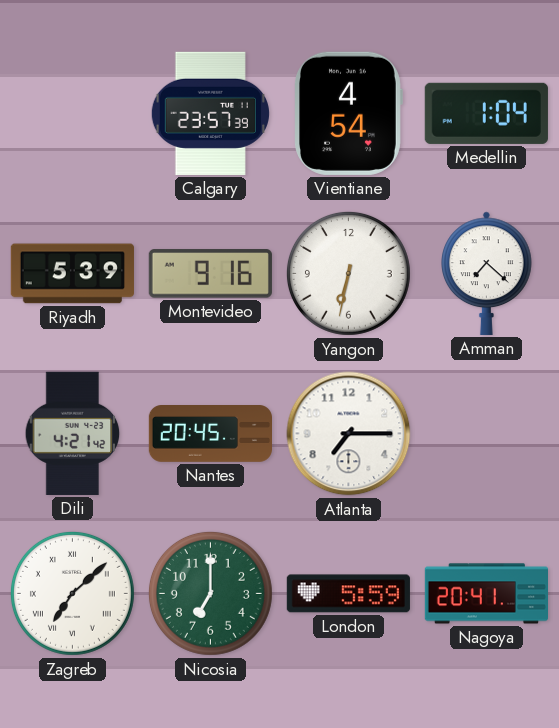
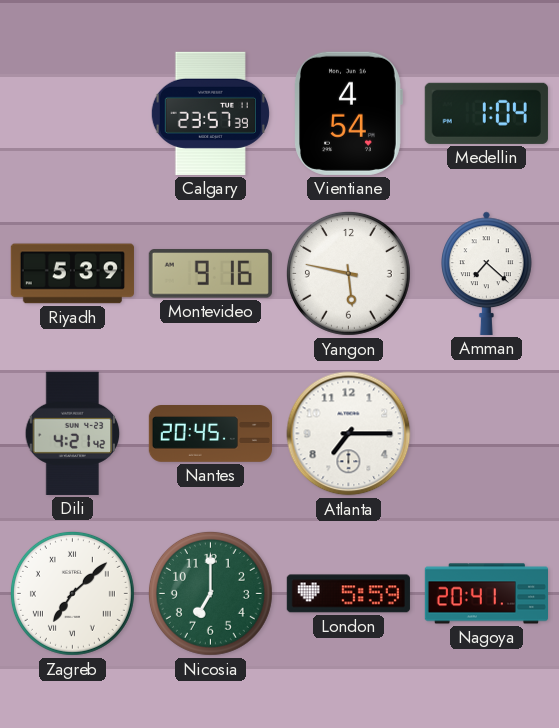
Yangon: 6:32 -> 5:47
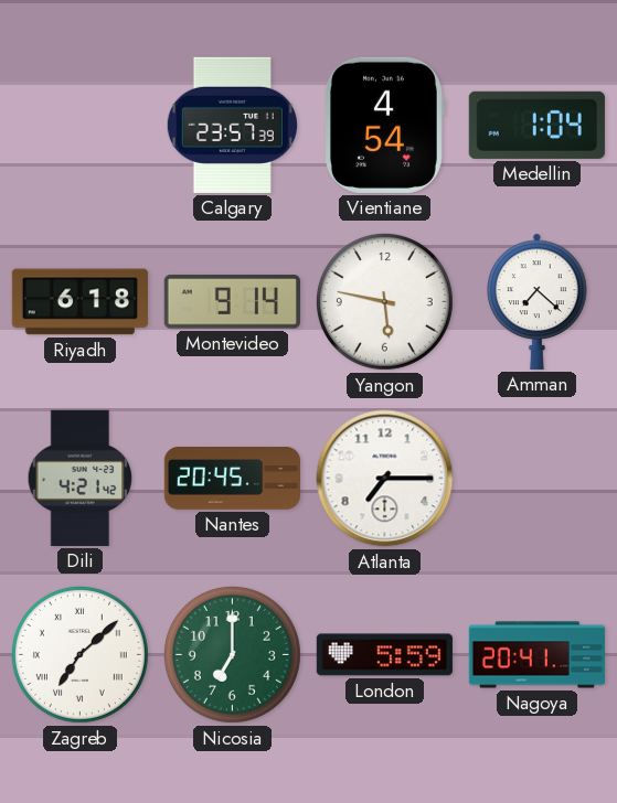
Riyadh: 5:39 -> 6:18
Montevideo: 9:16 -> 9:14
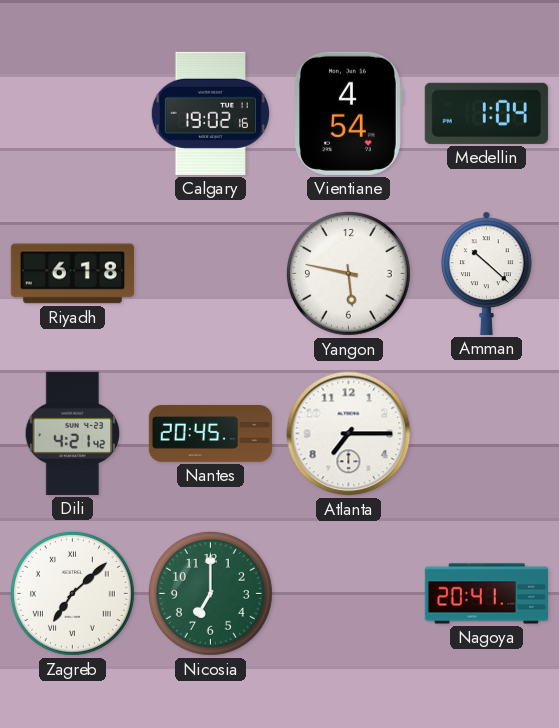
Calgary: 23:57 -> 19:02
Montevideo: 9:14 -> none
Amman: 7:22 -> 10:22
London: 5:59 -> none
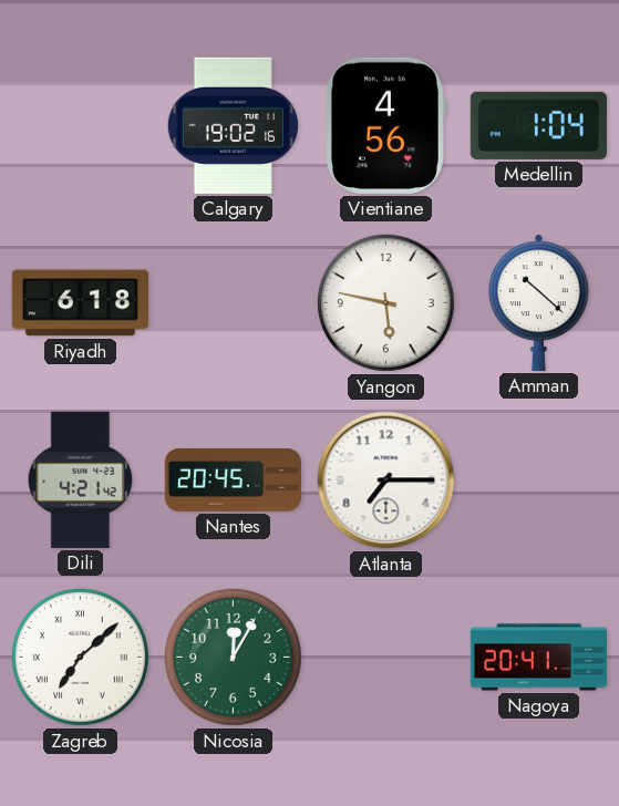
Vientiane: 4:54 -> 4:56
Nicosia: 7:00 -> 12:05
